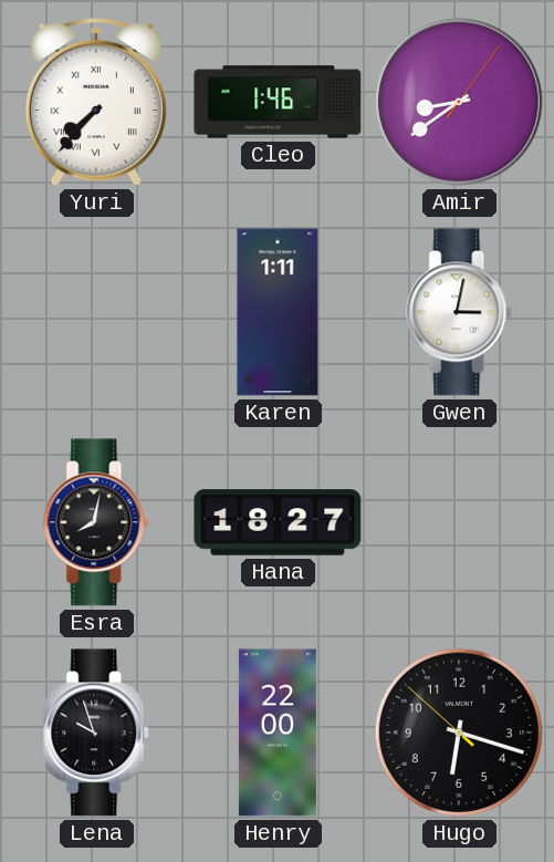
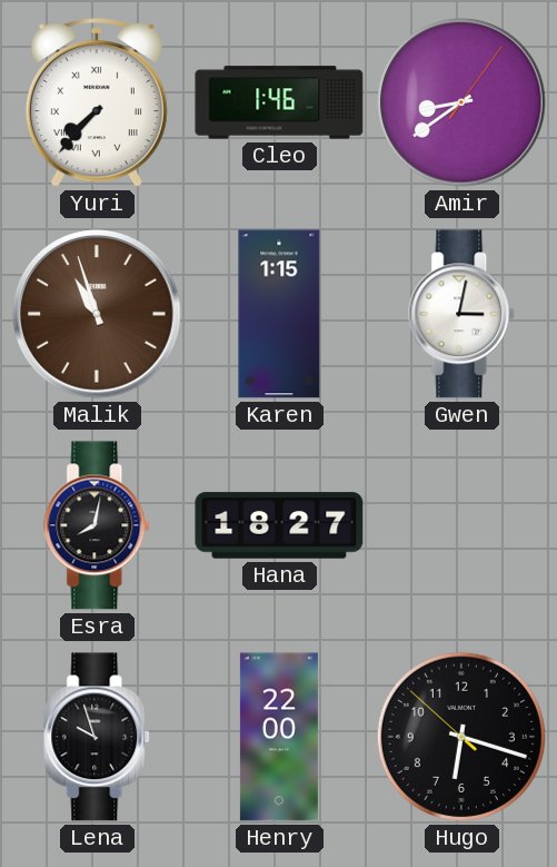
Malik: none -> 10:57
Karen: 1:11 -> 1:15
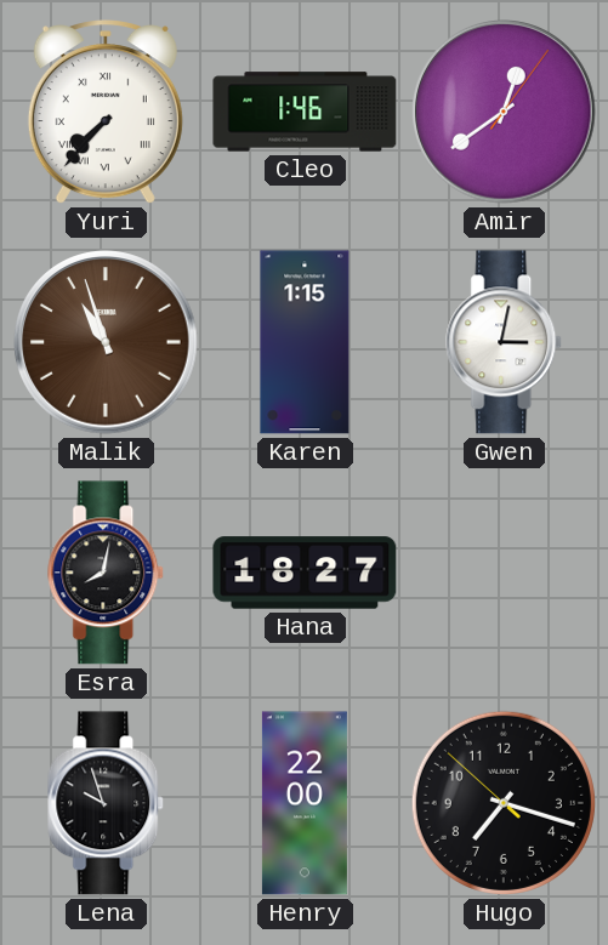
Amir: 8:39 -> 12:39
Hugo: 6:17 -> 7:17
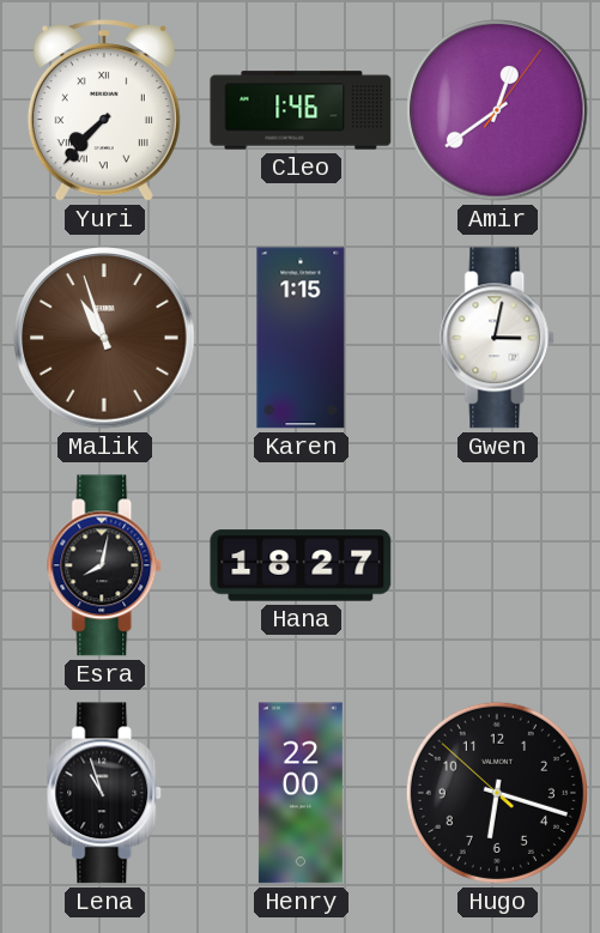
Lena: 9:57 -> 10:57
Hugo: 7:17 -> 6:17
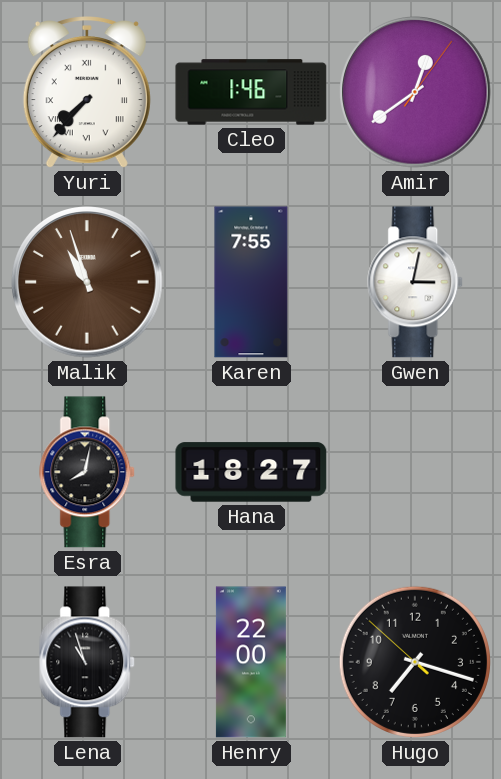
Karen: 1:15 -> 7:55
Hugo: 6:17 -> 7:17
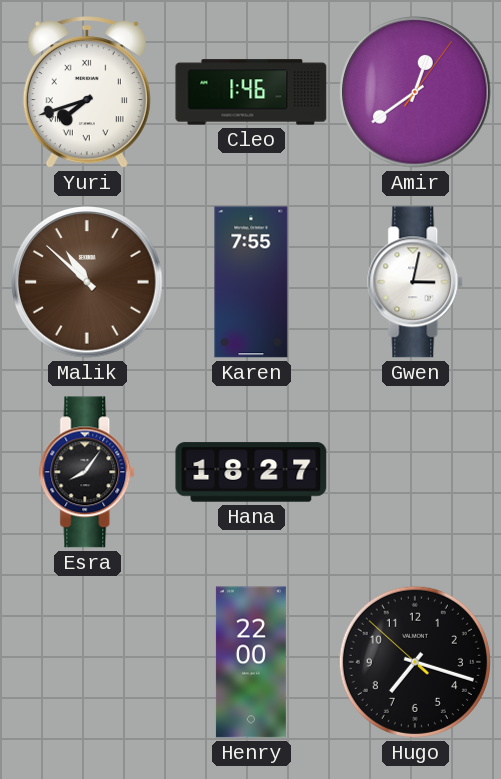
Yuri: 7:37 -> 7:42
Malik: 10:57 -> 10:52
Esra: 8:02 -> 8:06
Lena: 10:57 -> none
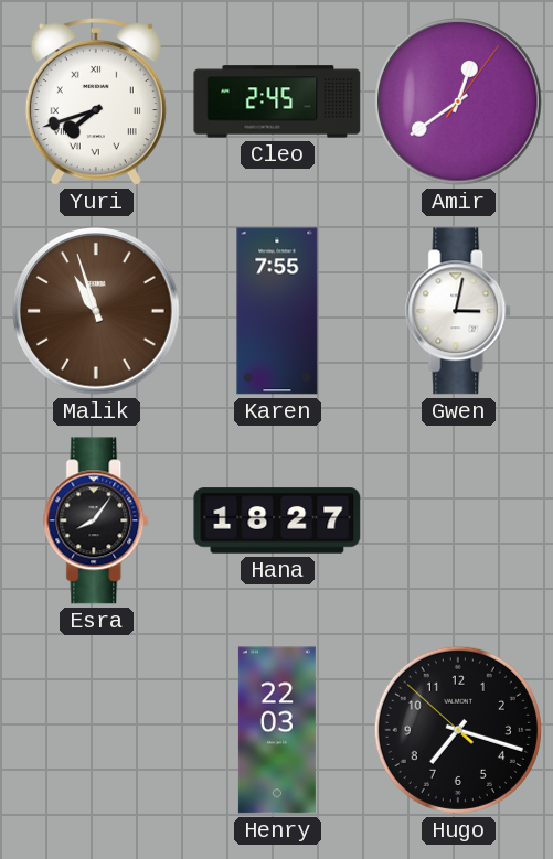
Cleo: 1:46 -> 2:45
Malik: 10:52 -> 10:57
Henry: 22:00 -> 22:03
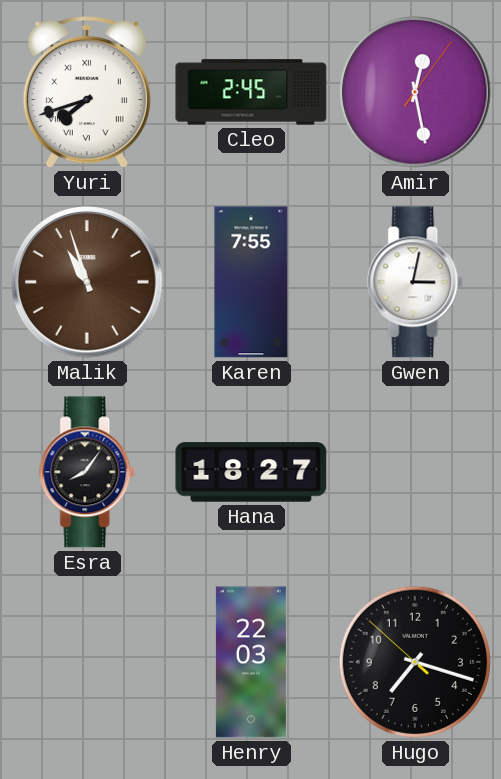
Amir: 12:39 -> 12:28
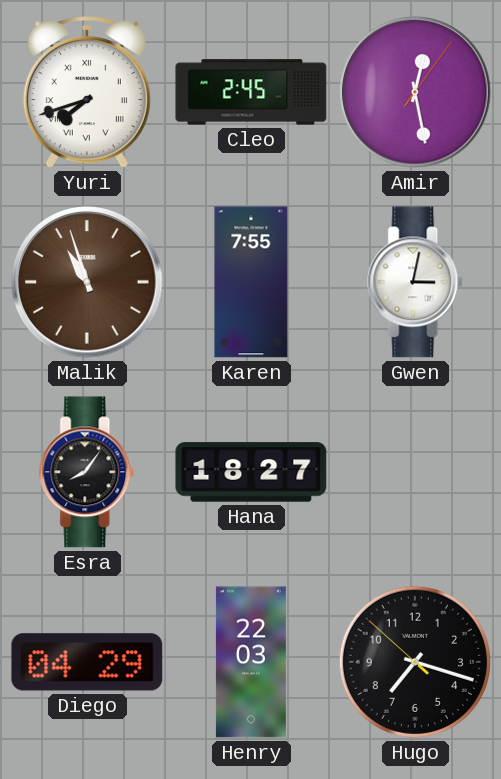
Diego: none -> 04:29
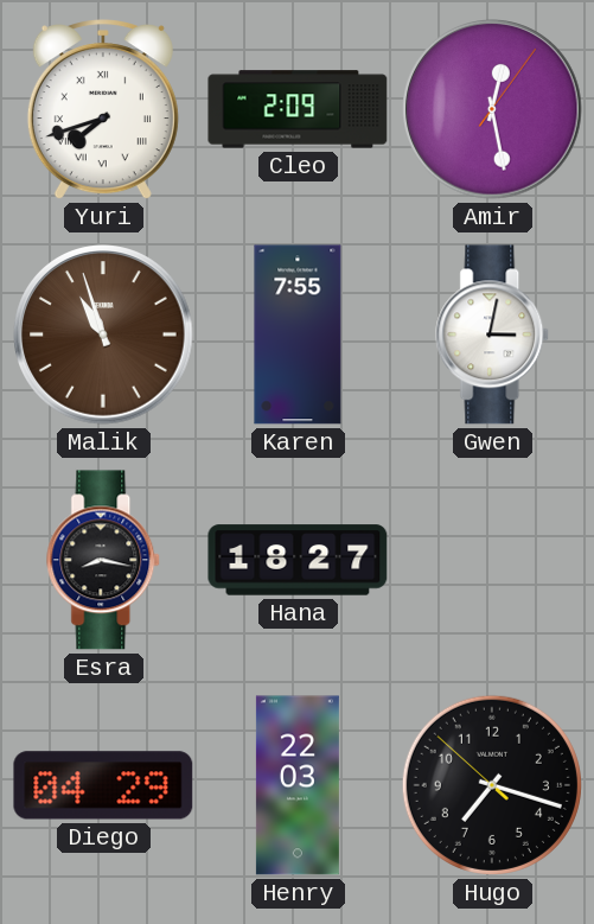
Cleo: 2:45 -> 2:09
Esra: 8:06 -> 8:17
